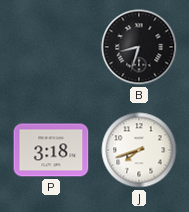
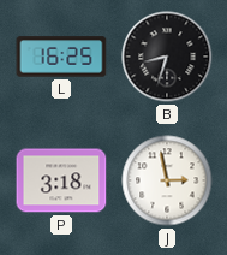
L: none -> 16:25
J: 7:42 -> 2:58
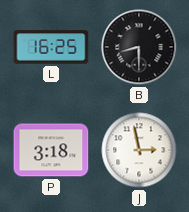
B: 8:33 -> 8:30
